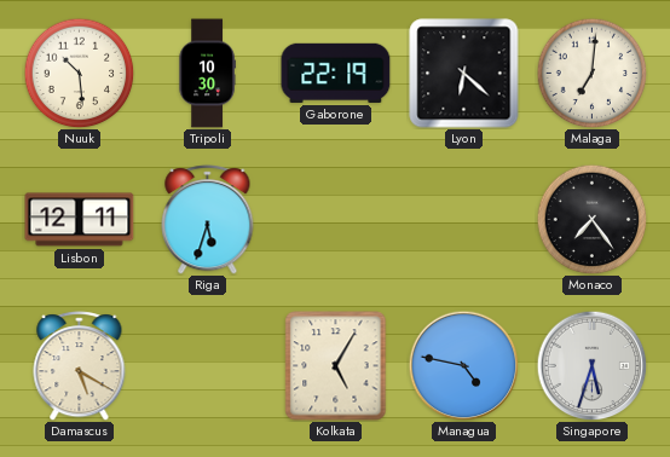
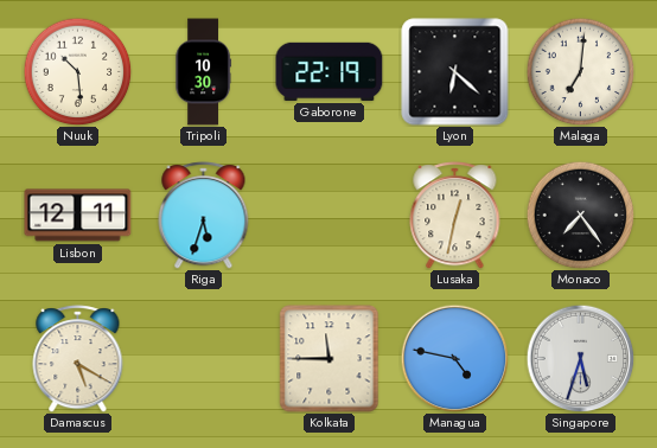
Lusaka: none -> 12:32
Kolkata: 5:05 -> 11:45
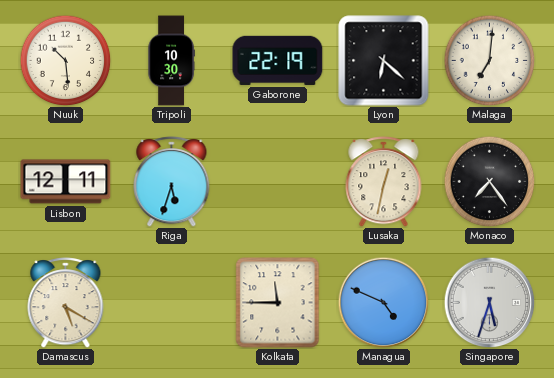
Managua: 4:47 -> 4:49
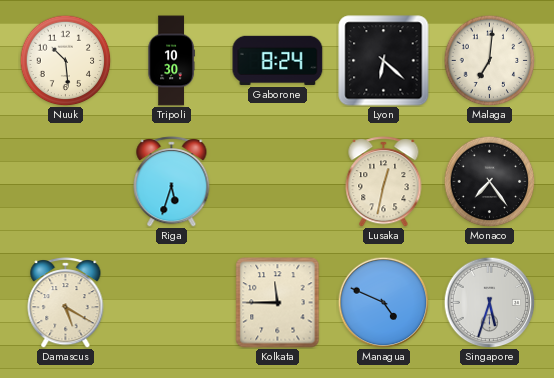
Gaborone: 22:19 -> 8:24
Lisbon: 12:11 -> none
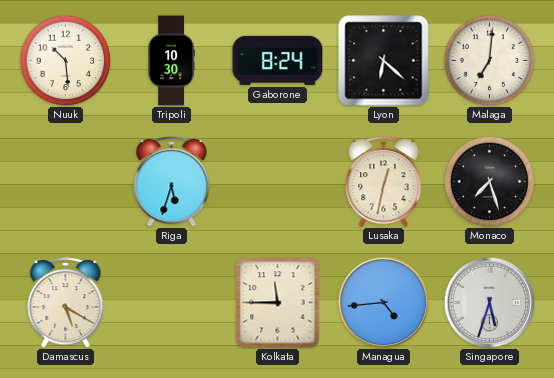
Monaco: 7:24 -> 7:27
Managua: 4:49 -> 4:44
